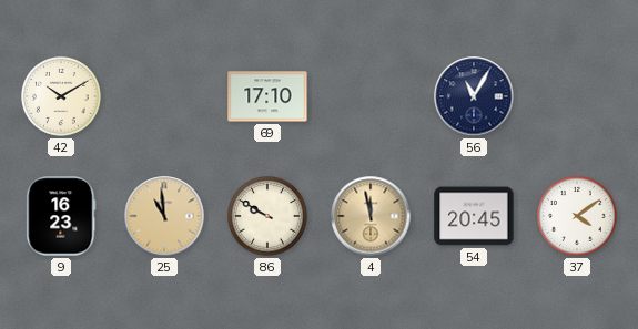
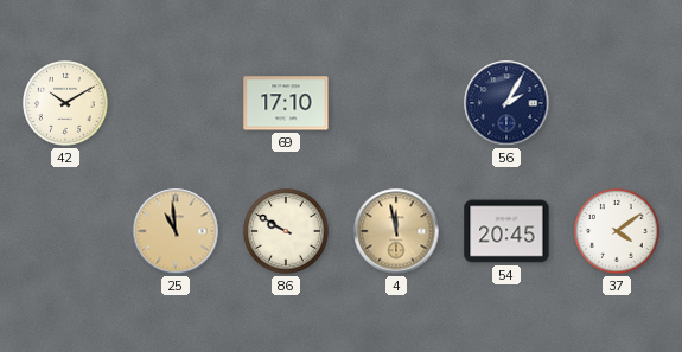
56: 11:05 -> 2:05
9: 16:23 -> none
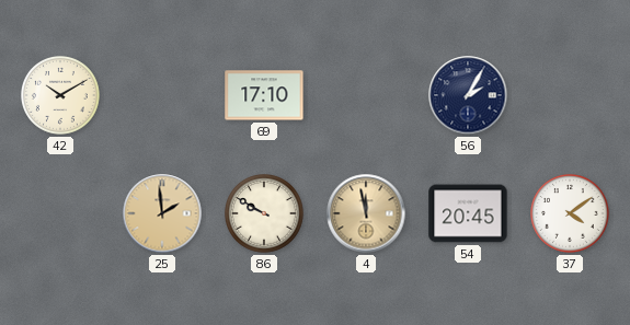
25: 10:59 -> 1:59
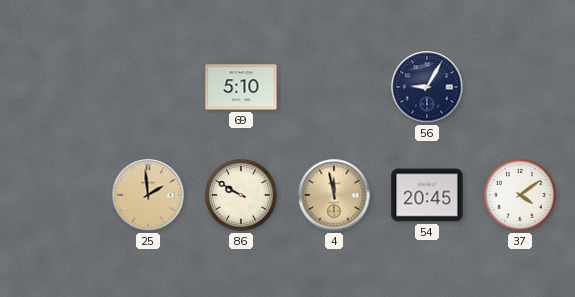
42: 10:10 -> none
69: 17:10 -> 5:10
56: 2:05 -> 9:05
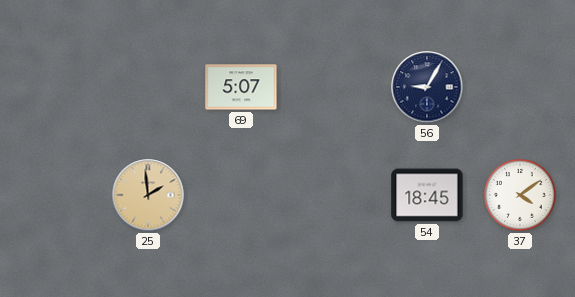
69: 5:10 -> 5:07
86: 9:50 -> none
4: 11:58 -> none
54: 20:45 -> 18:45
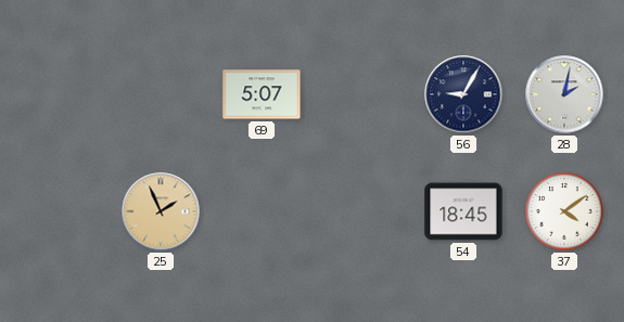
28: none -> 2:02
25: 1:59 -> 1:56
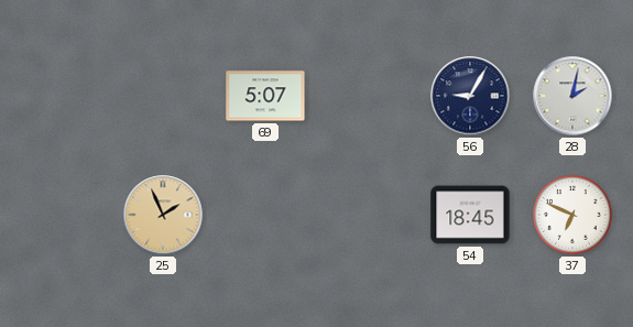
37: 4:09 -> 6:49
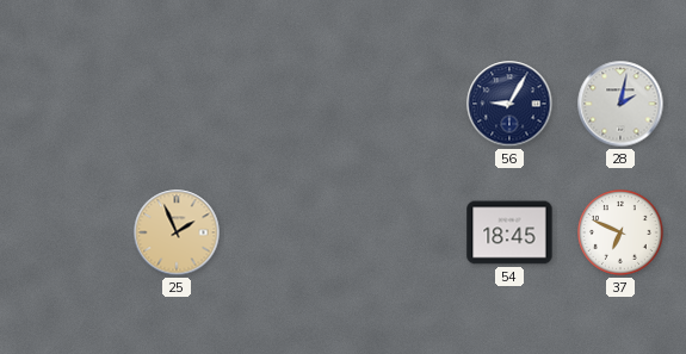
69: 5:07 -> none
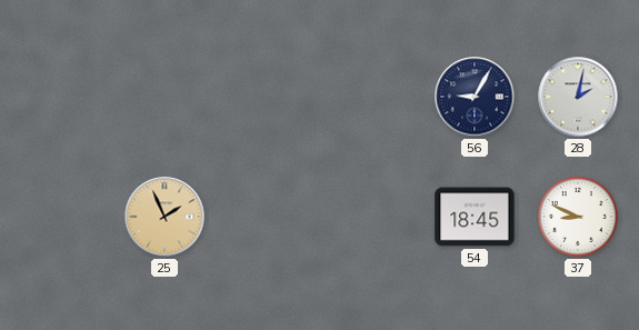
37: 6:49 -> 8:49
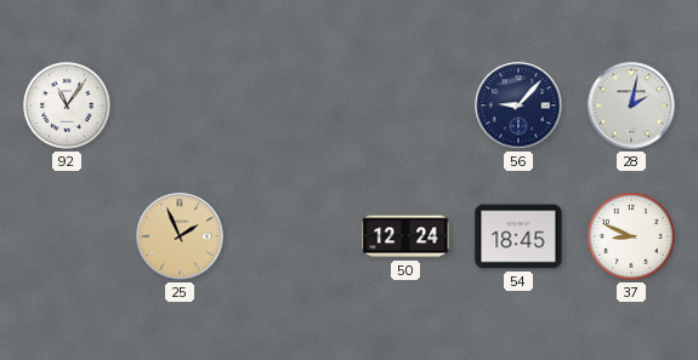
92: none -> 11:06
56: 9:05 -> 9:07
50: none -> 12:24
